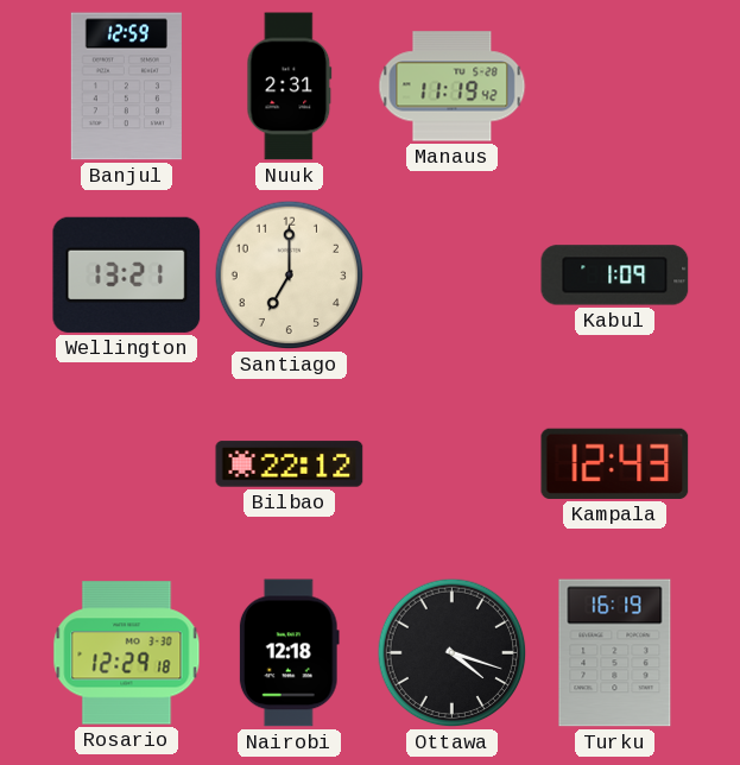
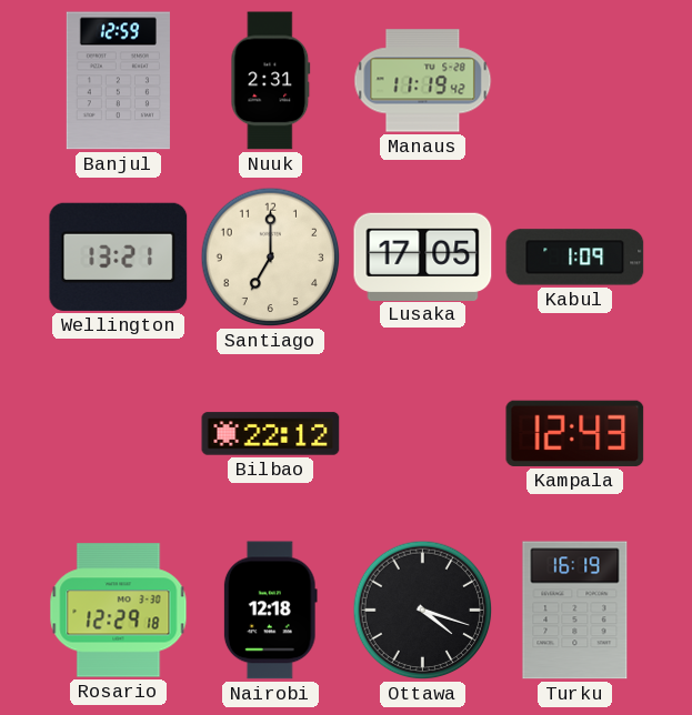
Lusaka: none -> 17:05
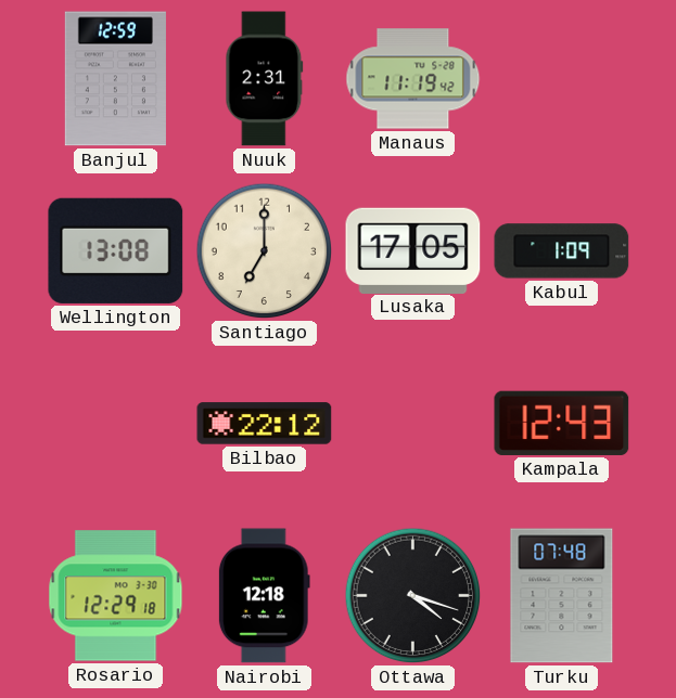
Wellington: 13:21 -> 13:08
Turku: 16:19 -> 07:48
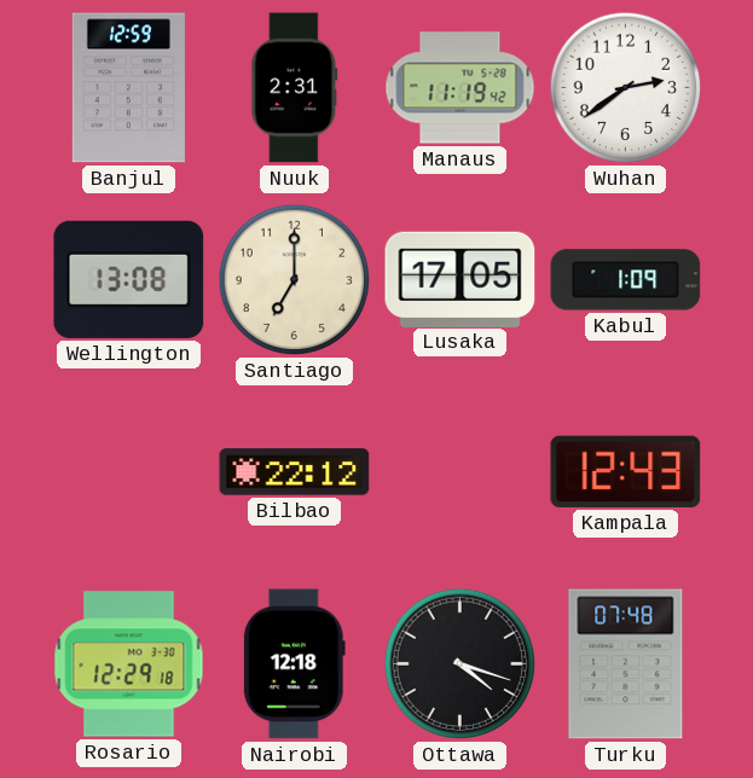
Wuhan: none -> 2:39
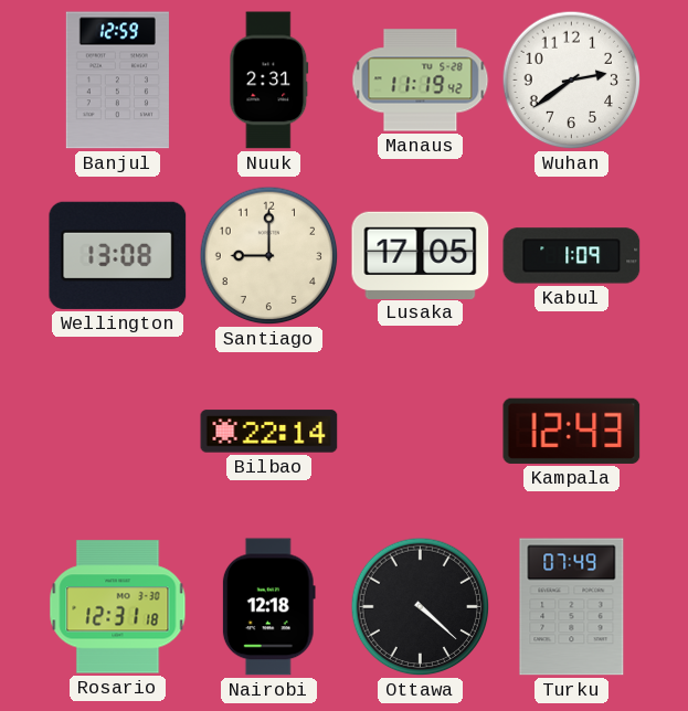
Santiago: 7:00 -> 9:00
Bilbao: 22:12 -> 22:14
Rosario: 12:29 -> 12:31
Ottawa: 4:18 -> 4:22
Turku: 07:48 -> 07:49
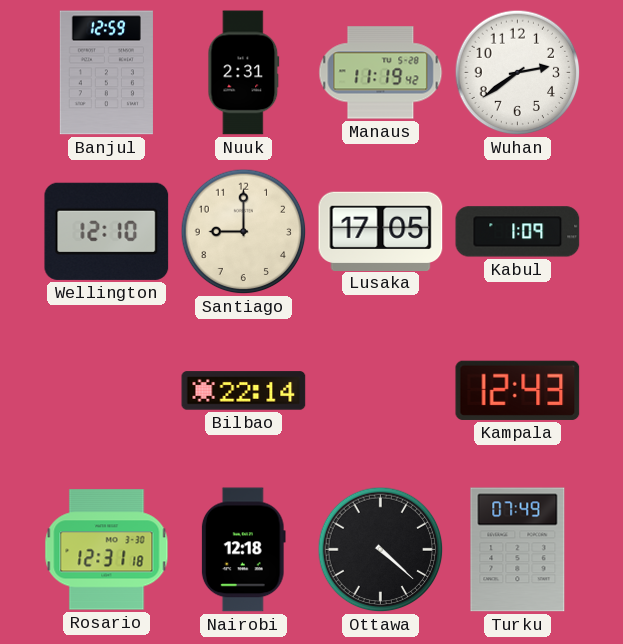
Wellington: 13:08 -> 12:10
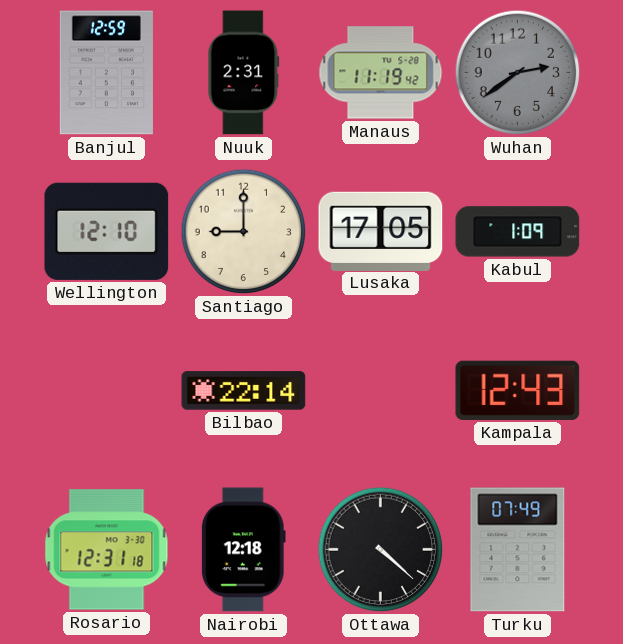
Wuhan dial: white -> grey
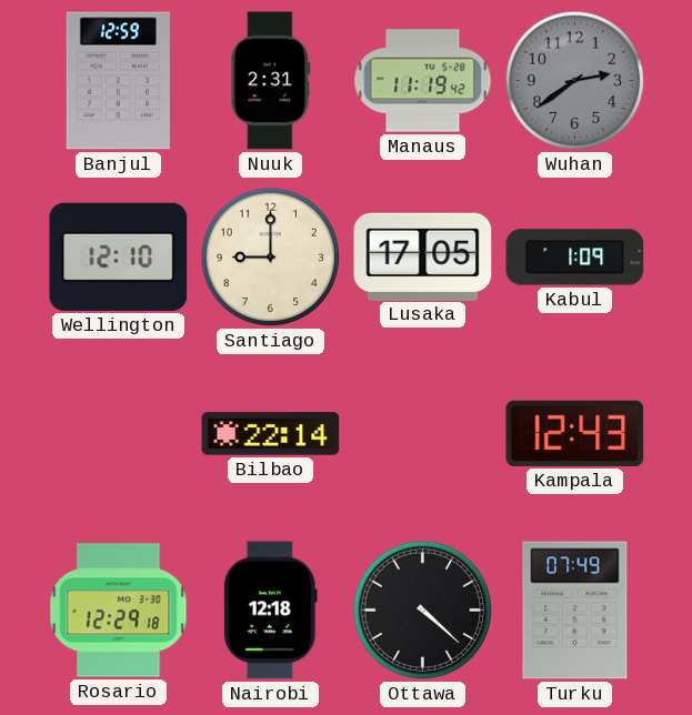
Rosario: 12:31 -> 12:29
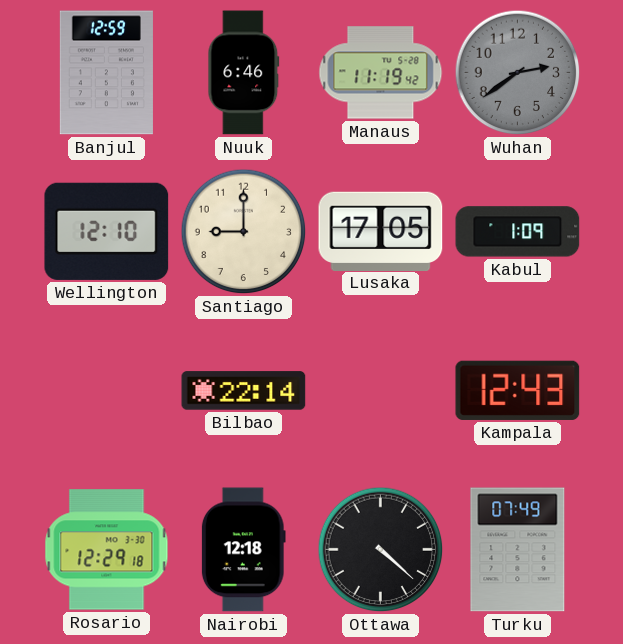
Nuuk: 2:31 -> 6:46
